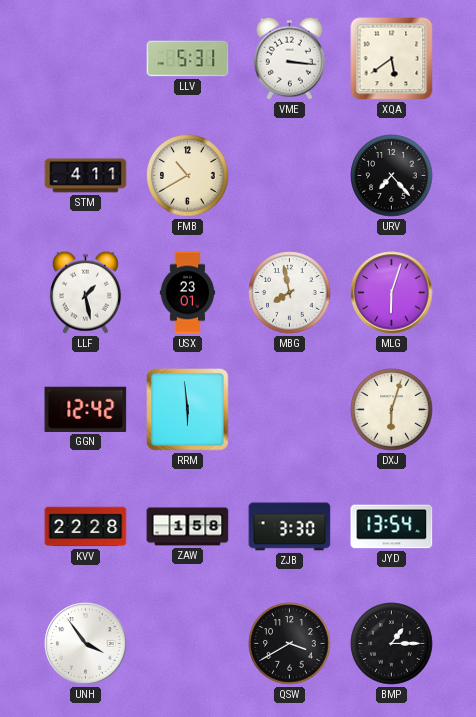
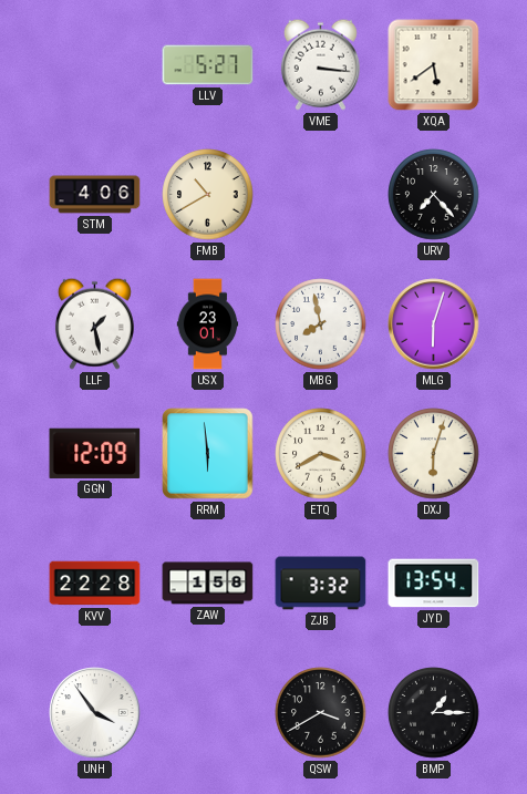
LLV: 5:31 -> 5:27
STM: 4:11 -> 4:06
GGN: 12:42 -> 12:09
ETQ: none -> 3:40
ZJB: 3:30 -> 3:32
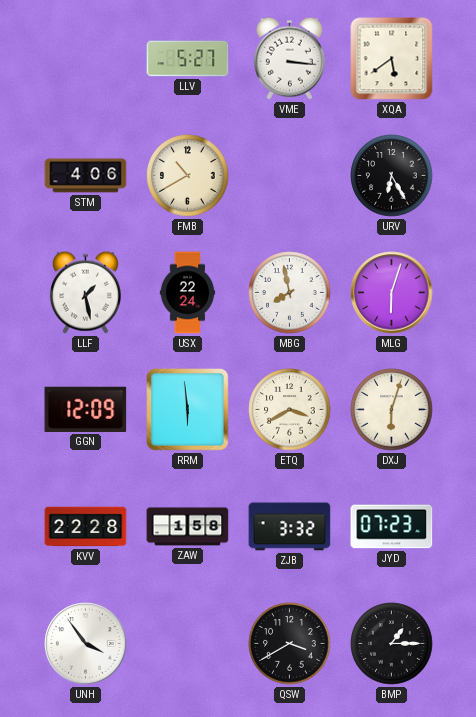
URV: 7:23 -> 6:25
USX: 23:01 -> 22:24
JYD: 13:54 -> 07:23
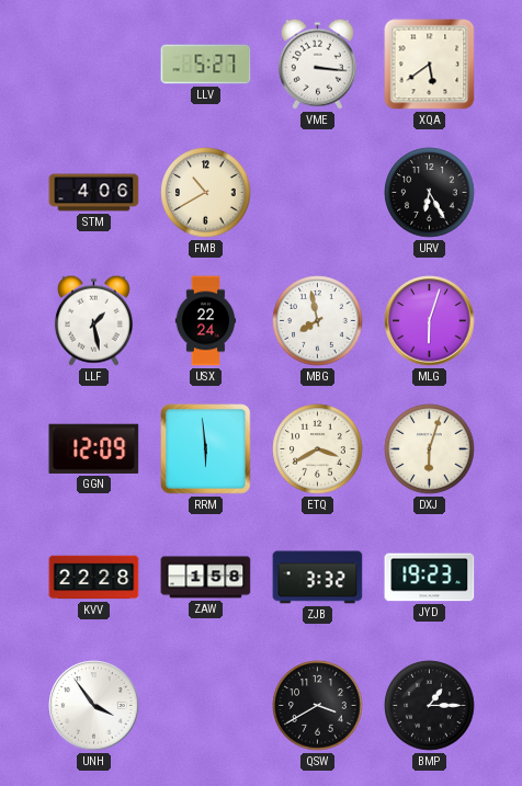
JYD: 07:23 -> 19:23
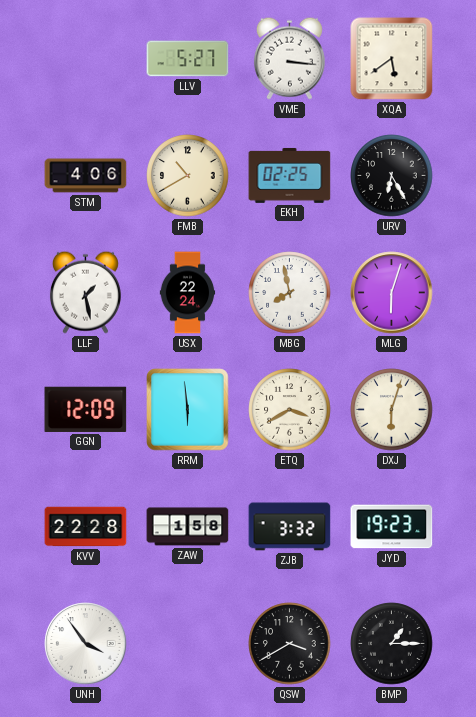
EKH: none -> 02:25
